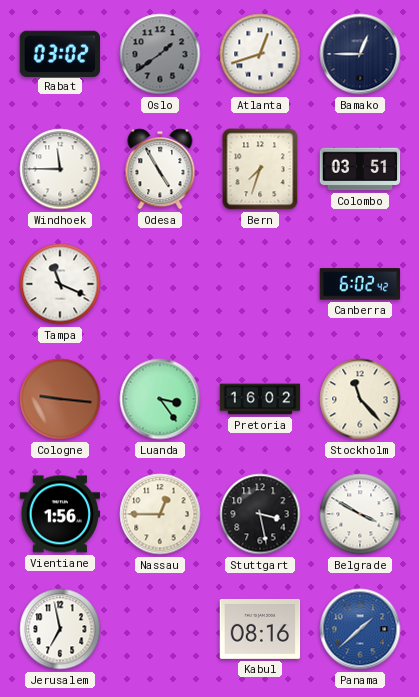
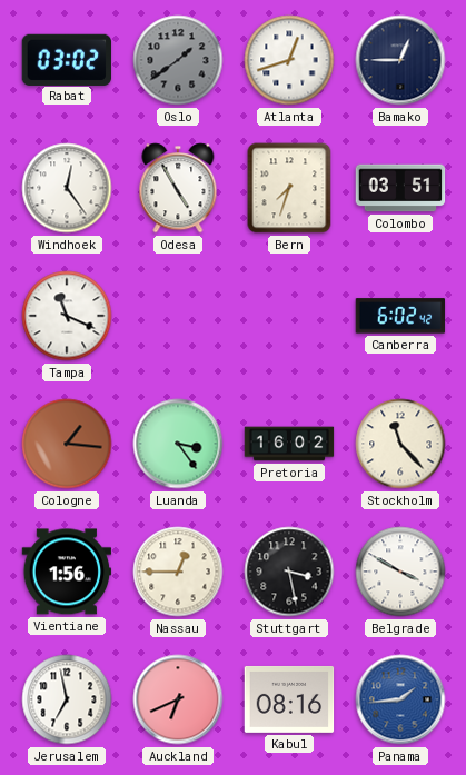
Windhoek: 11:45 -> 12:24
Cologne: 9:16 -> 1:16
Auckland: none -> 6:41
Panama: 1:38 -> 1:44
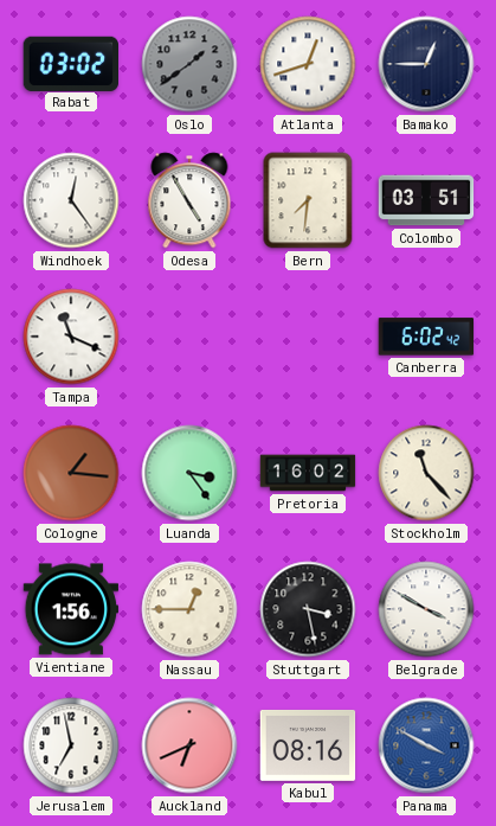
Bern: 7:33 -> 7:31
Panama: 1:44 -> 3:50
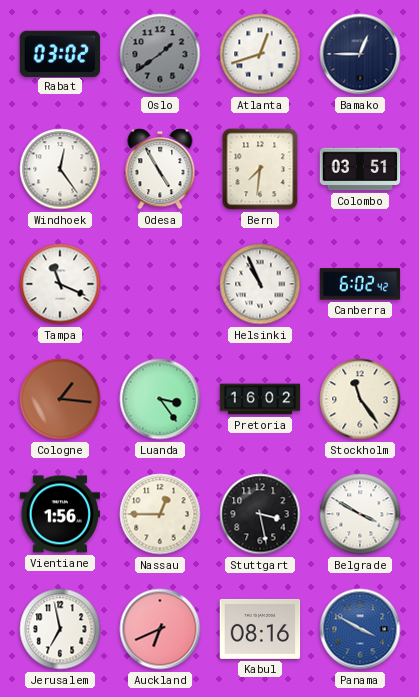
Helsinki: none -> 10:56
Stockholm: 11:23 -> 11:24
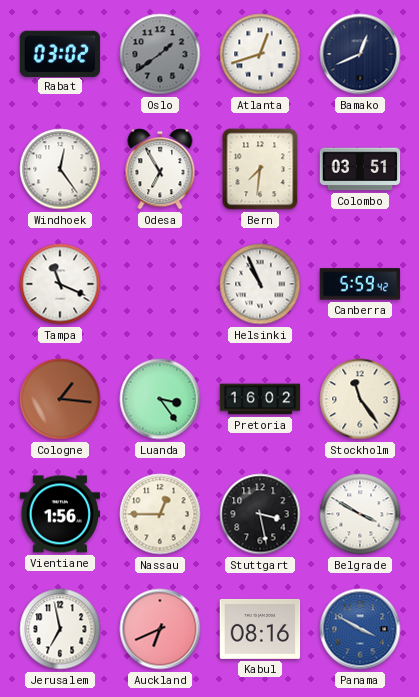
Bamako: 12:45 -> 12:41
Odesa: 4:55 -> 6:55
Canberra: 6:02 -> 5:59
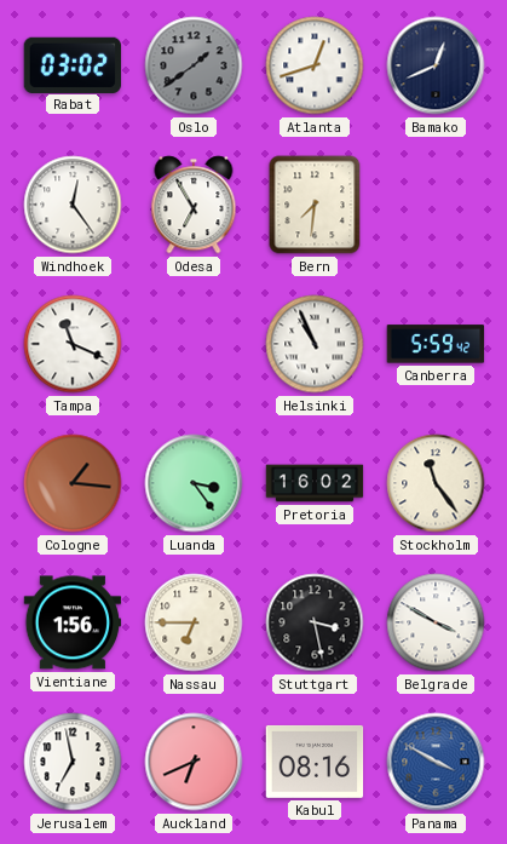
Colombo: 03:51 -> none
Nassau: 12:45 -> 6:45
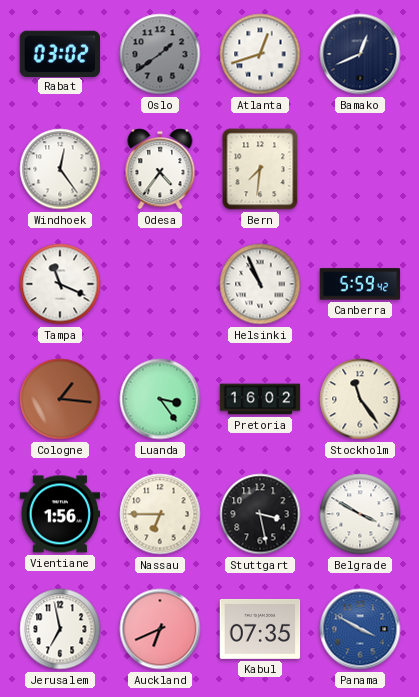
Odesa: 6:55 -> 4:36
Kabul: 08:16 -> 07:35
